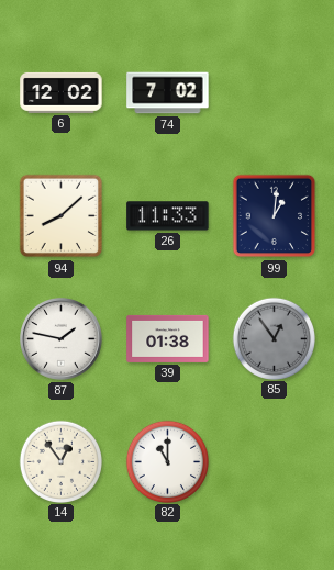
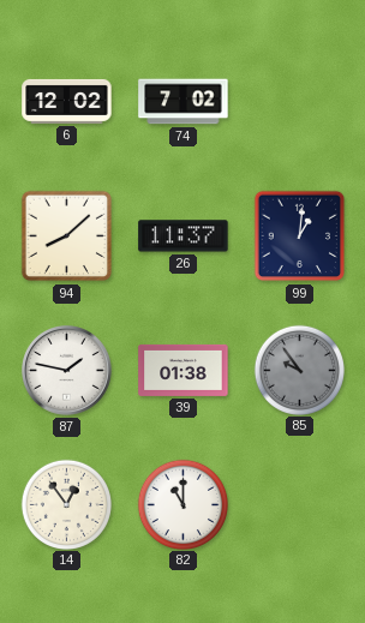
26: 11:33 -> 11:37
85: 12:54 -> 9:54
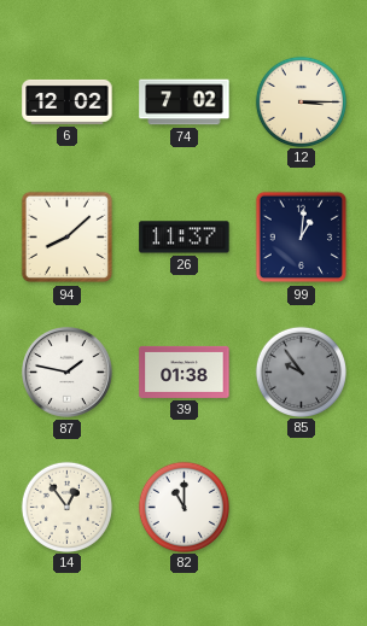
12: none -> 3:15
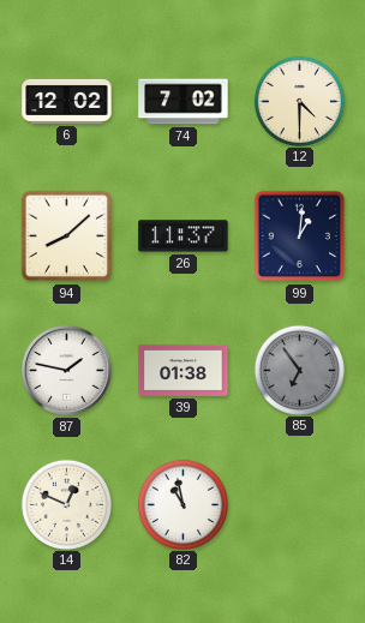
12: 3:15 -> 4:30
85: 9:54 -> 6:54
14: 12:54 -> 12:49
82: 11:00 -> 10:58
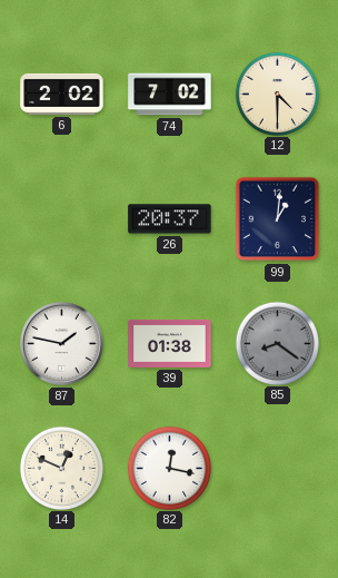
6: 12:02 -> 2:02
94: 8:08 -> none
26: 11:37 -> 20:37
85: 6:54 -> 8:21
82: 10:58 -> 12:17
